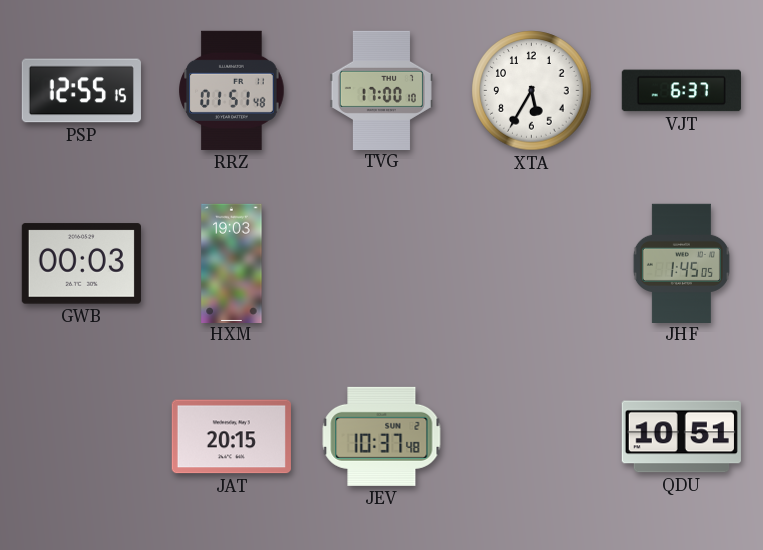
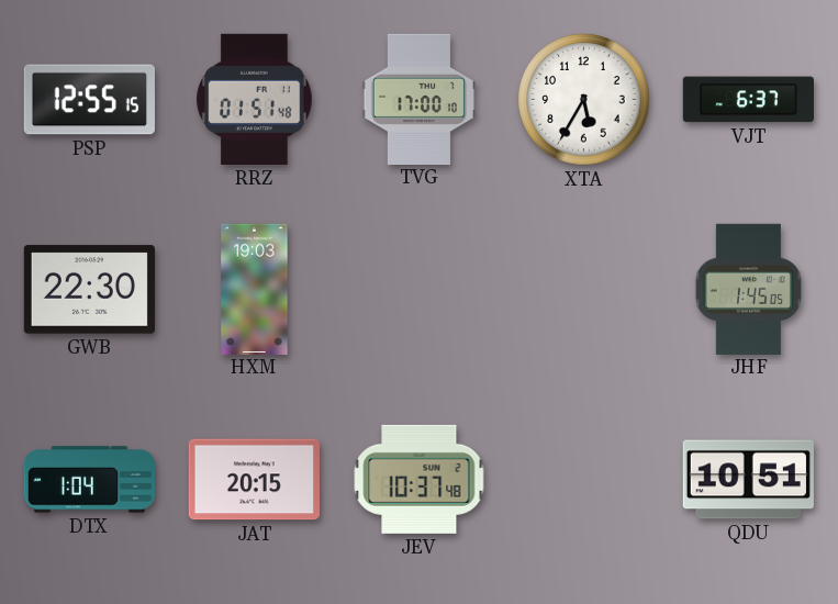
GWB: 00:03 -> 22:30
DTX: none -> 1:04
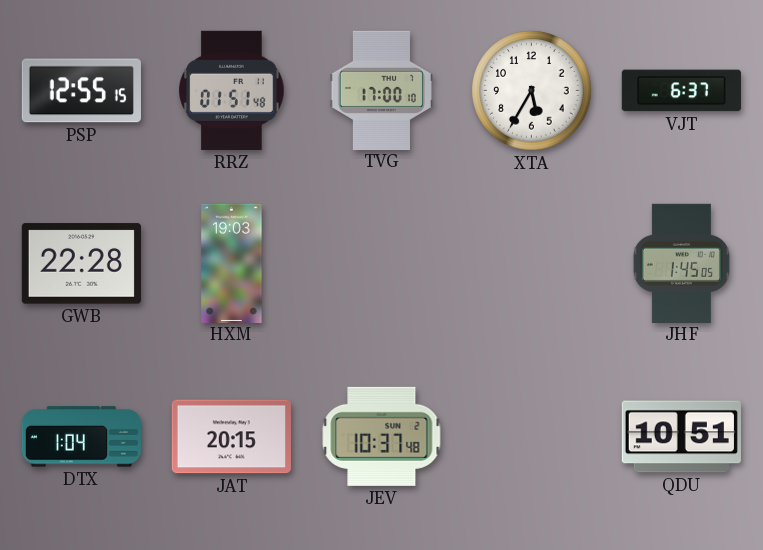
GWB: 22:30 -> 22:28
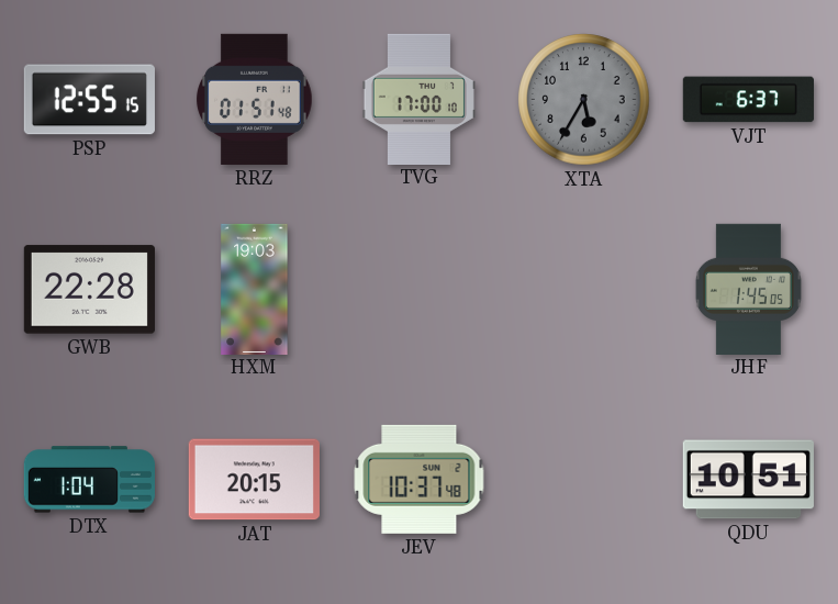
XTA dial: white -> grey
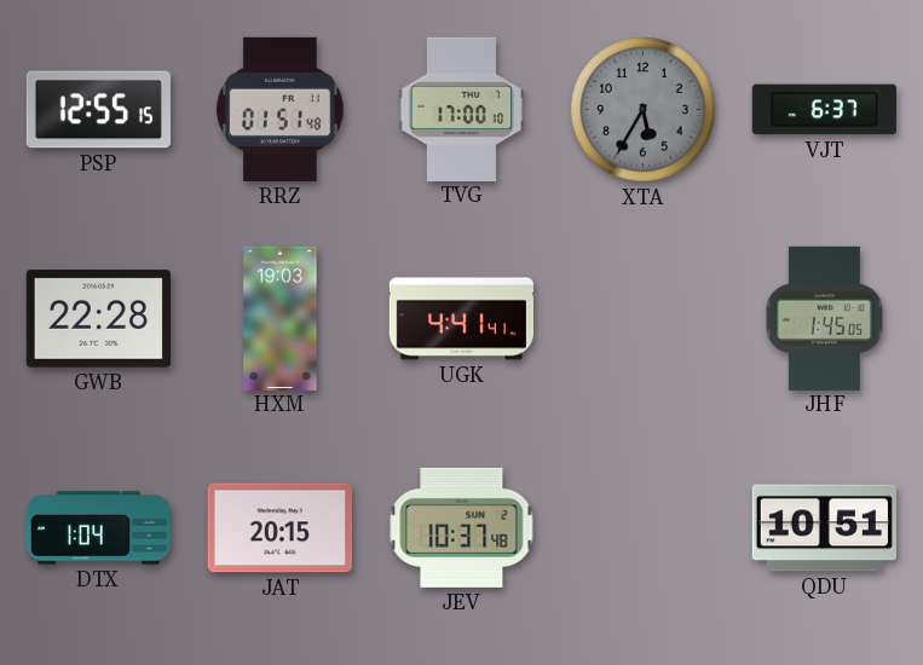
UGK: none -> 4:41
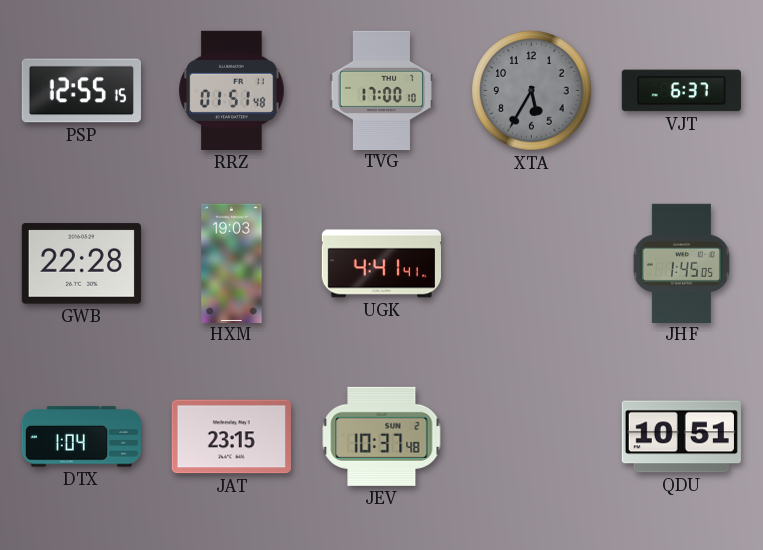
JAT: 20:15 -> 23:15
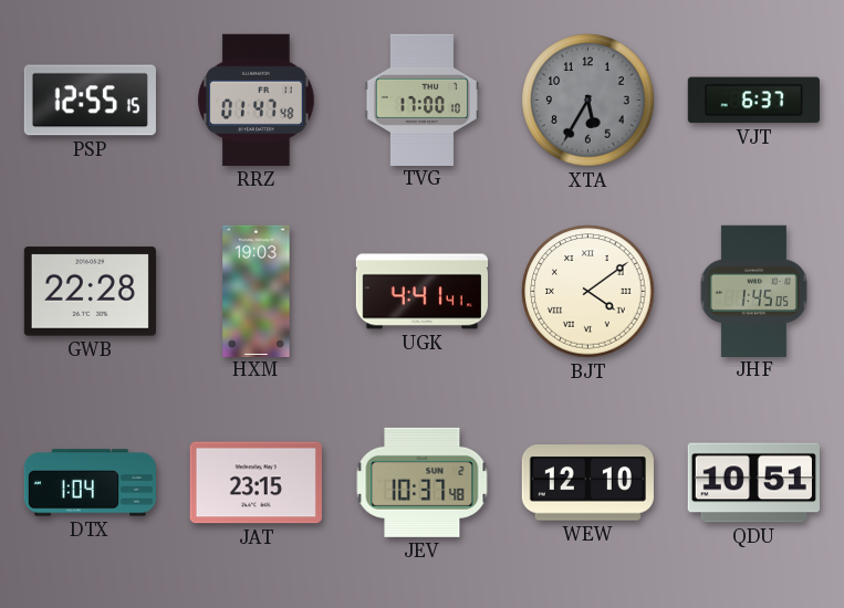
RRZ: 01:51 -> 01:47
BJT: none -> 4:09
WEW: none -> 12:10
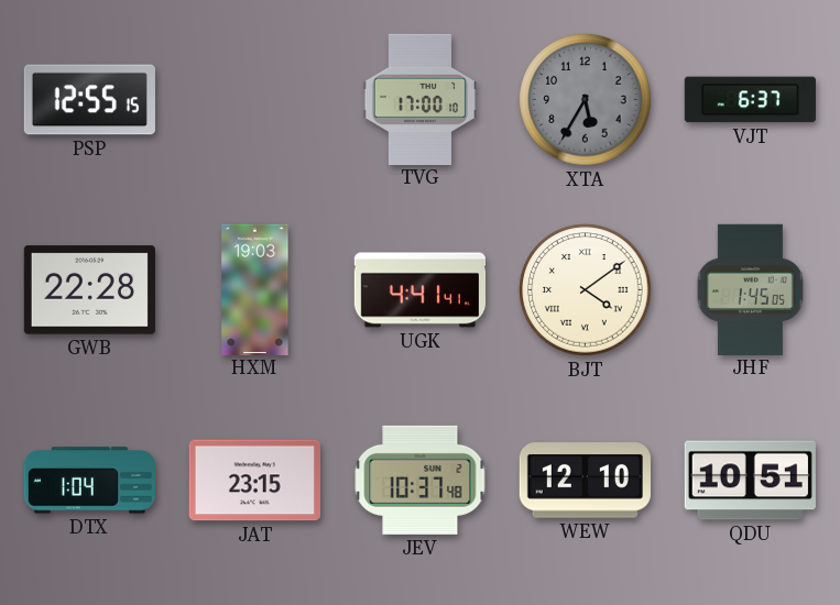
RRZ: 01:47 -> none
